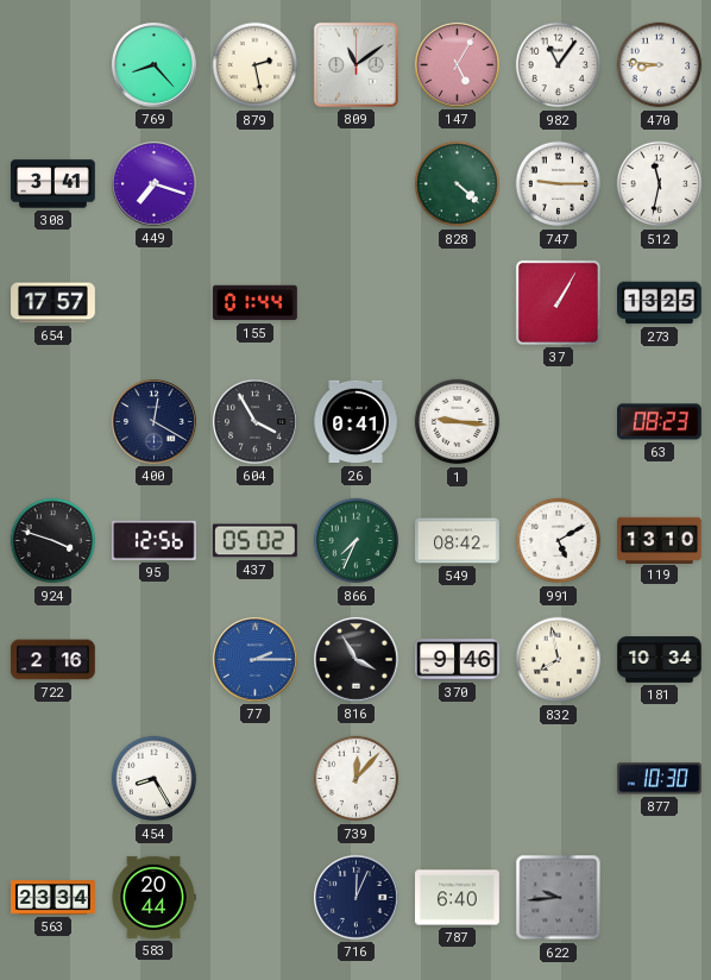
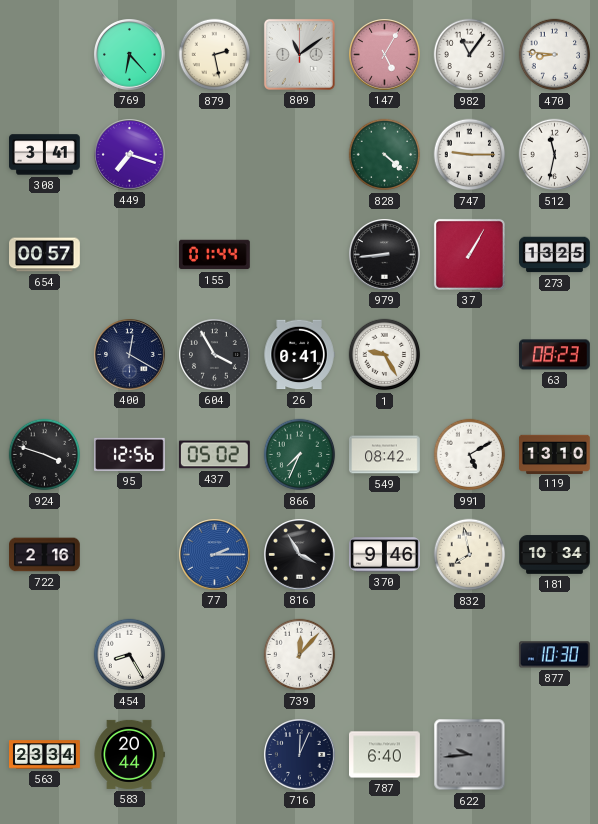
769: 8:23 -> 6:23
654: 17:57 -> 00:57
979: none -> 8:44
1: 9:16 -> 9:25
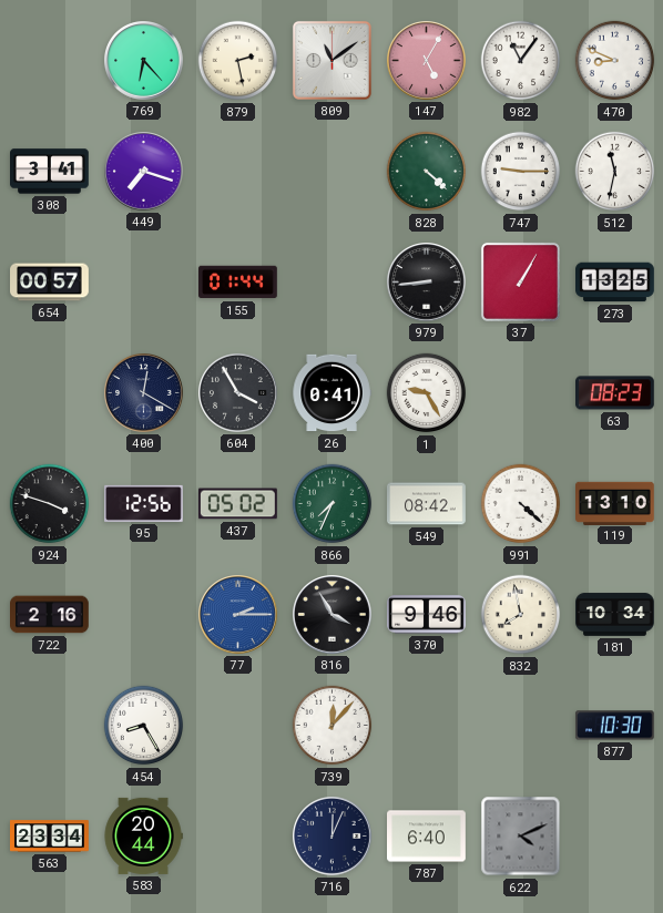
470: 8:46 -> 8:49
991: 5:10 -> 4:22
622: 9:44 -> 4:11
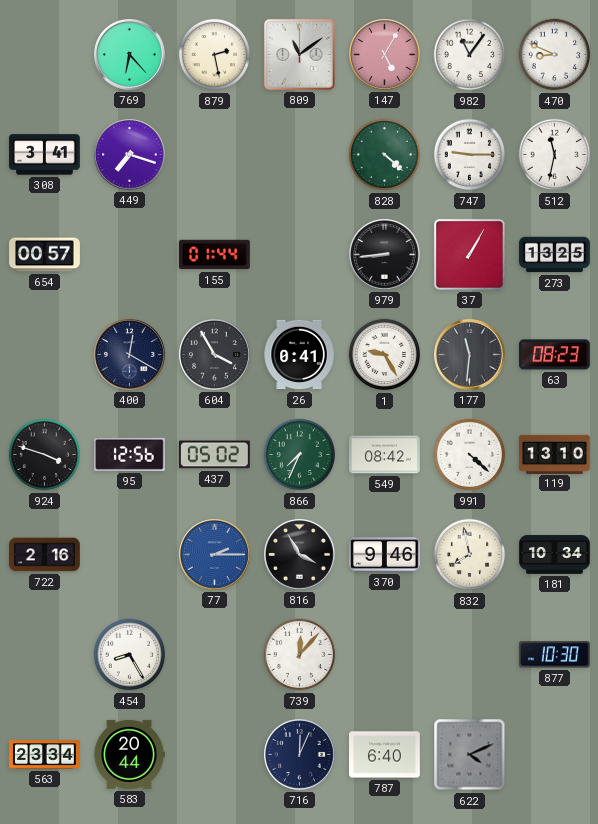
177: none -> 11:31
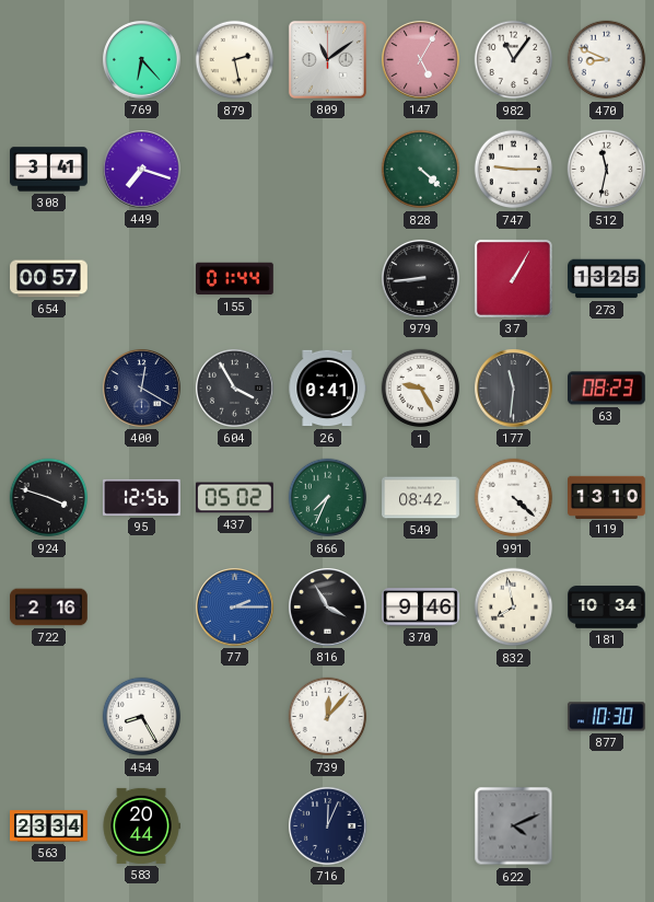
787: 6:40 -> none
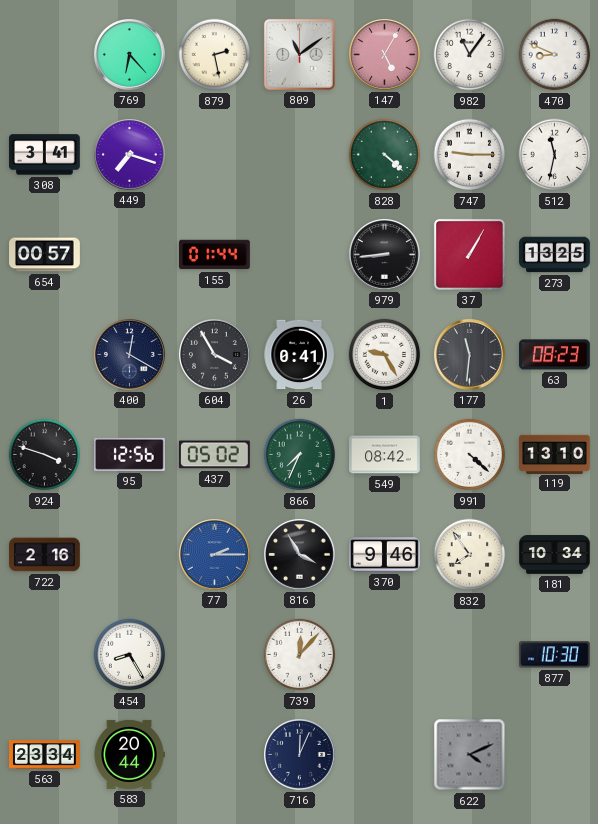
832: 7:58 -> 7:54
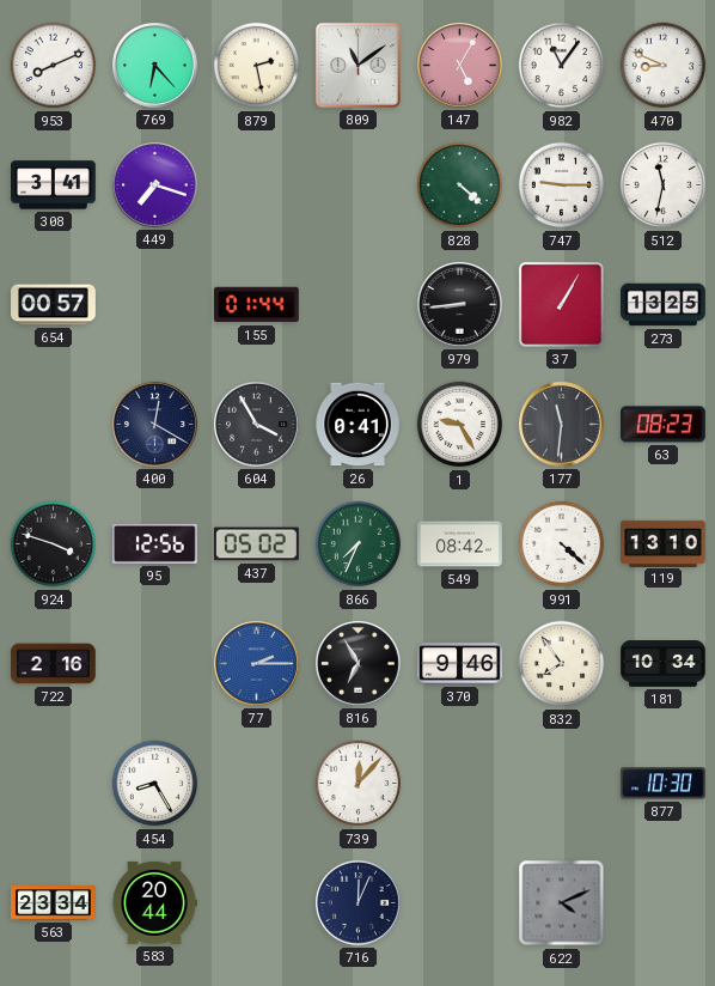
953: none -> 8:11
816: 3:55 -> 6:55
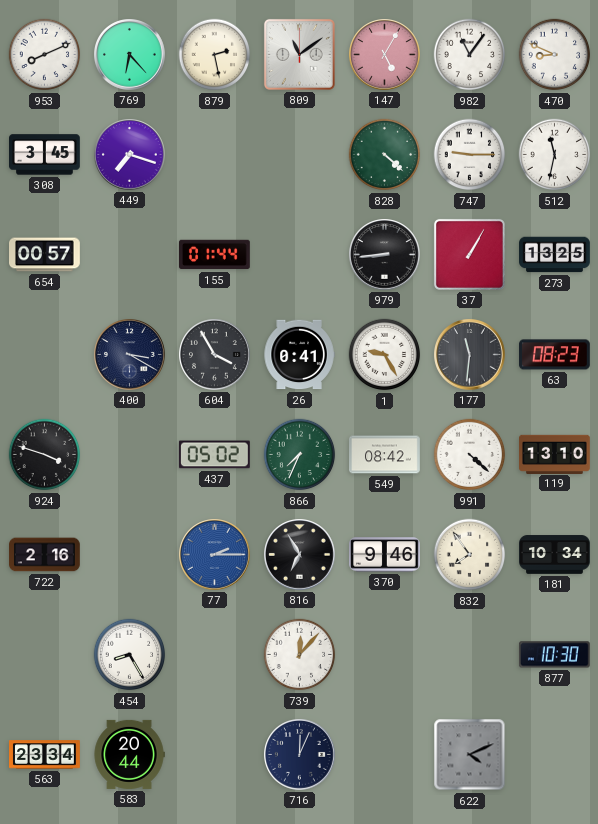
308: 3:41 -> 3:45
400: 12:20 -> 3:20
95: 12:56 -> none
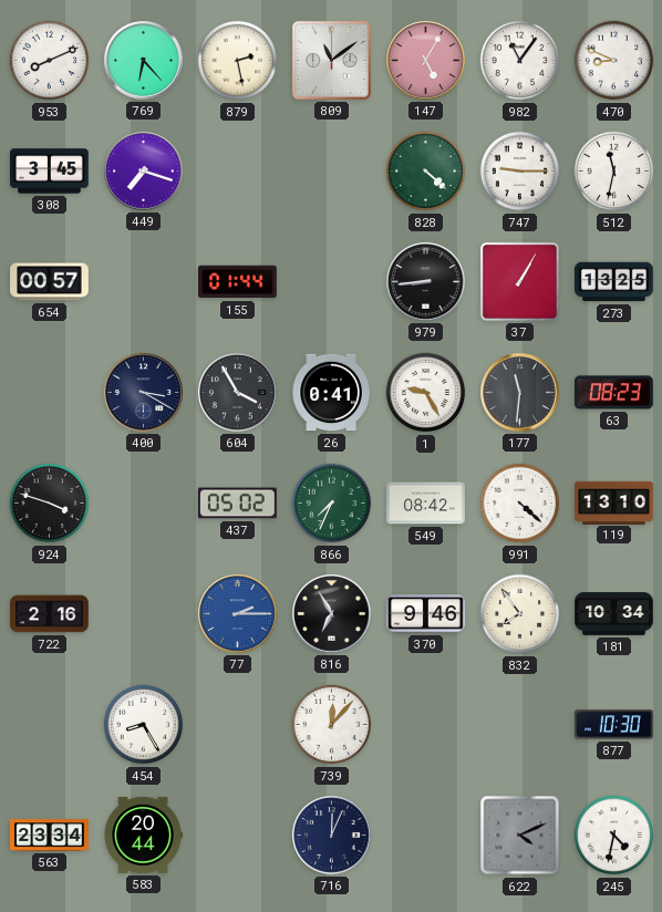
245: none -> 4:32
